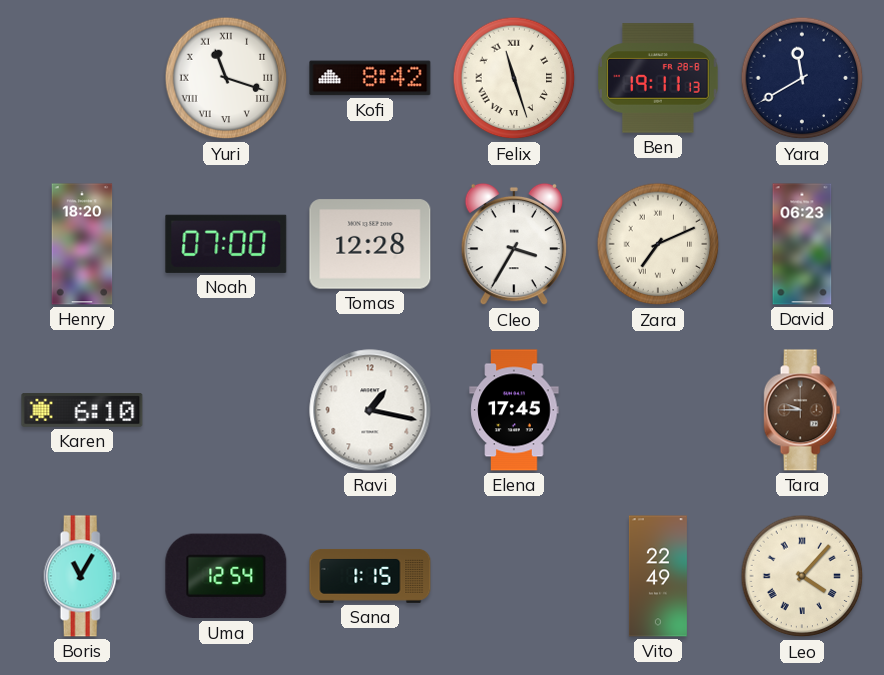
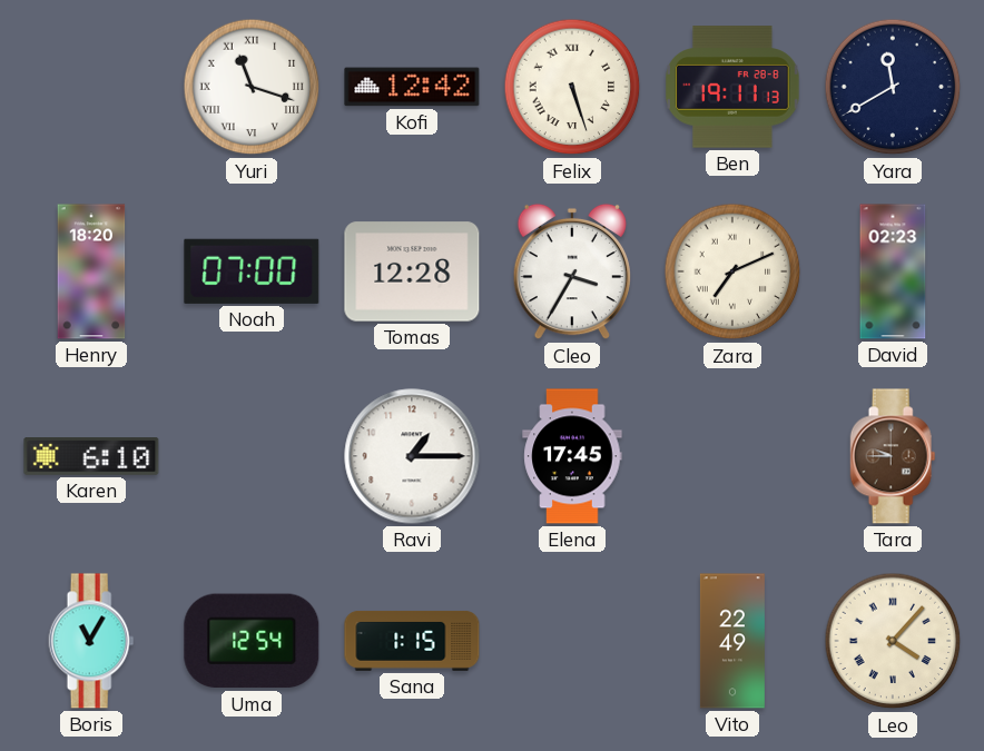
Kofi: 8:42 -> 12:42
Felix: 11:27 -> 5:27
David: 06:23 -> 02:23
Ravi: 1:17 -> 1:15
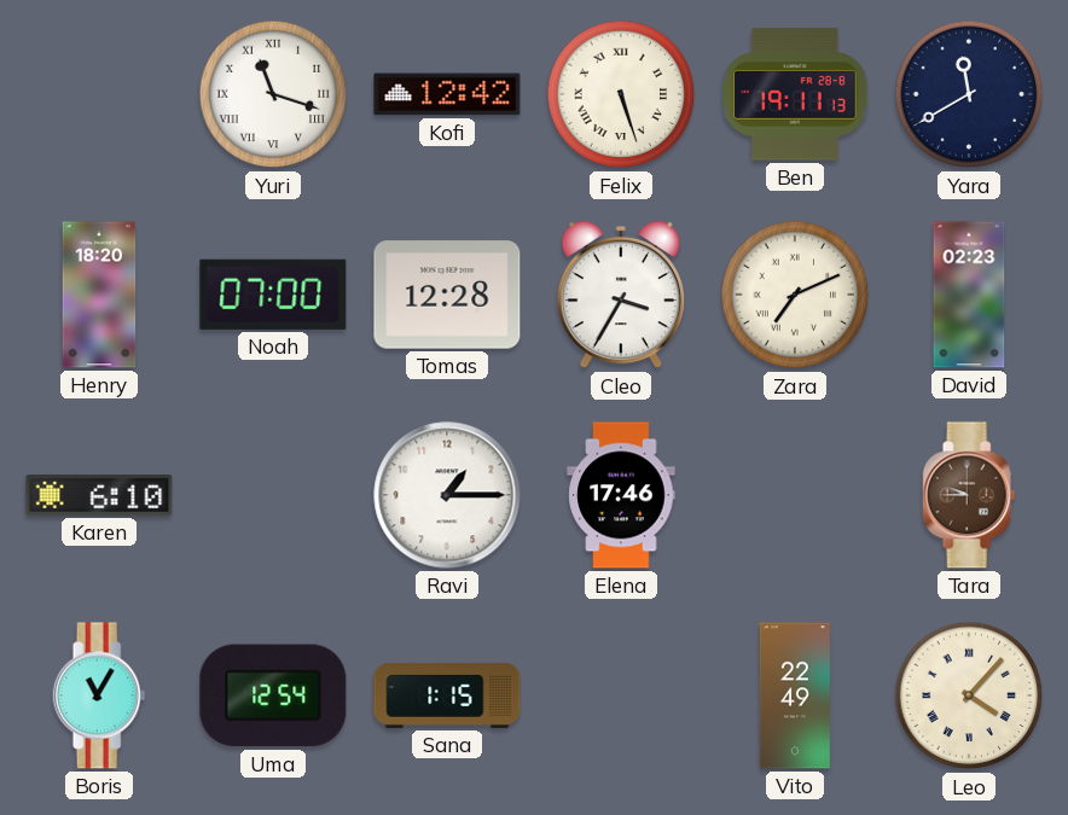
Elena: 17:45 -> 17:46
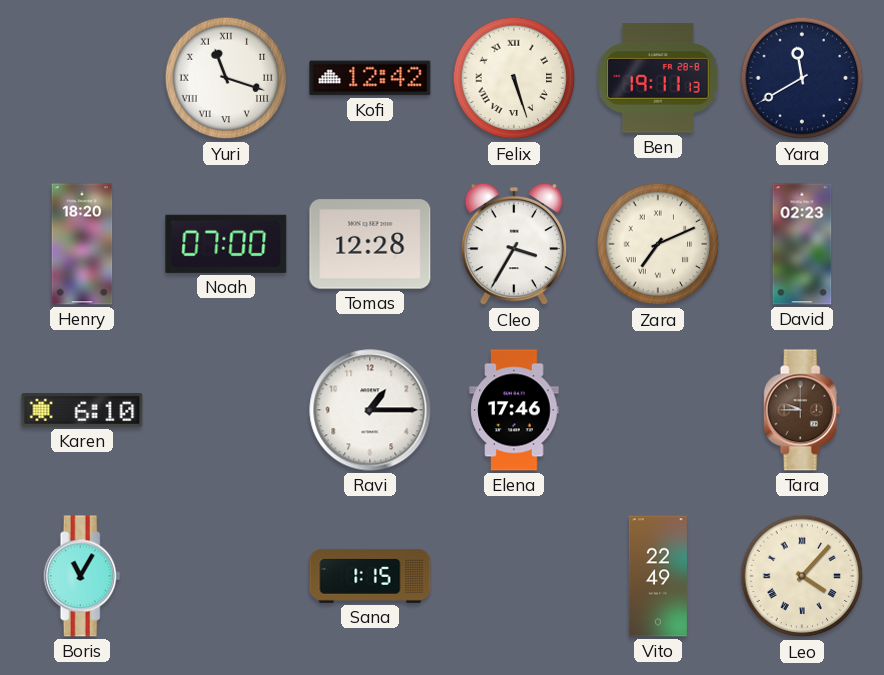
Uma: 12:54 -> none
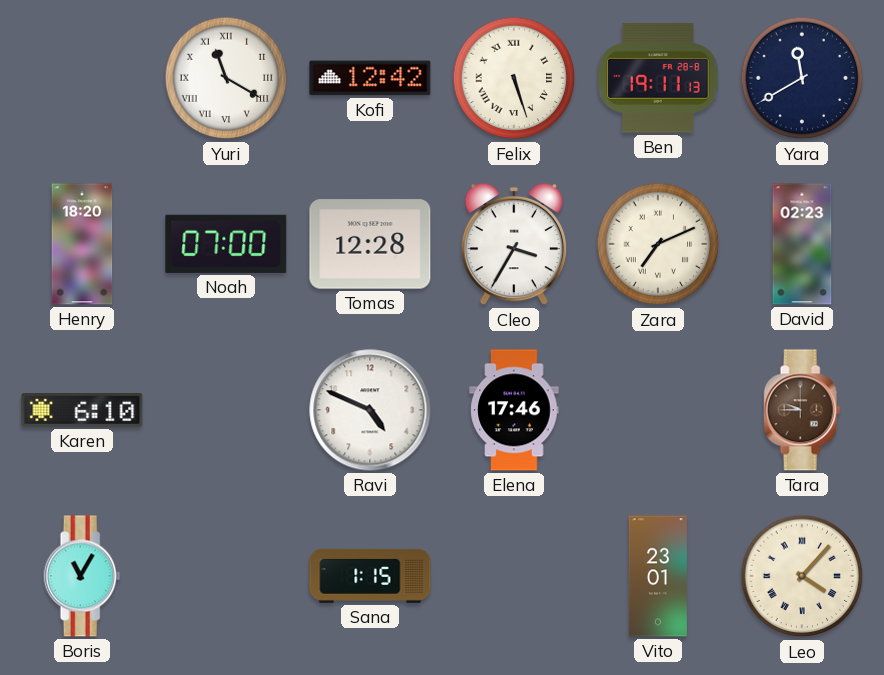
Yuri: 11:18 -> 11:20
Ravi: 1:15 -> 4:49
Vito: 22:49 -> 23:01
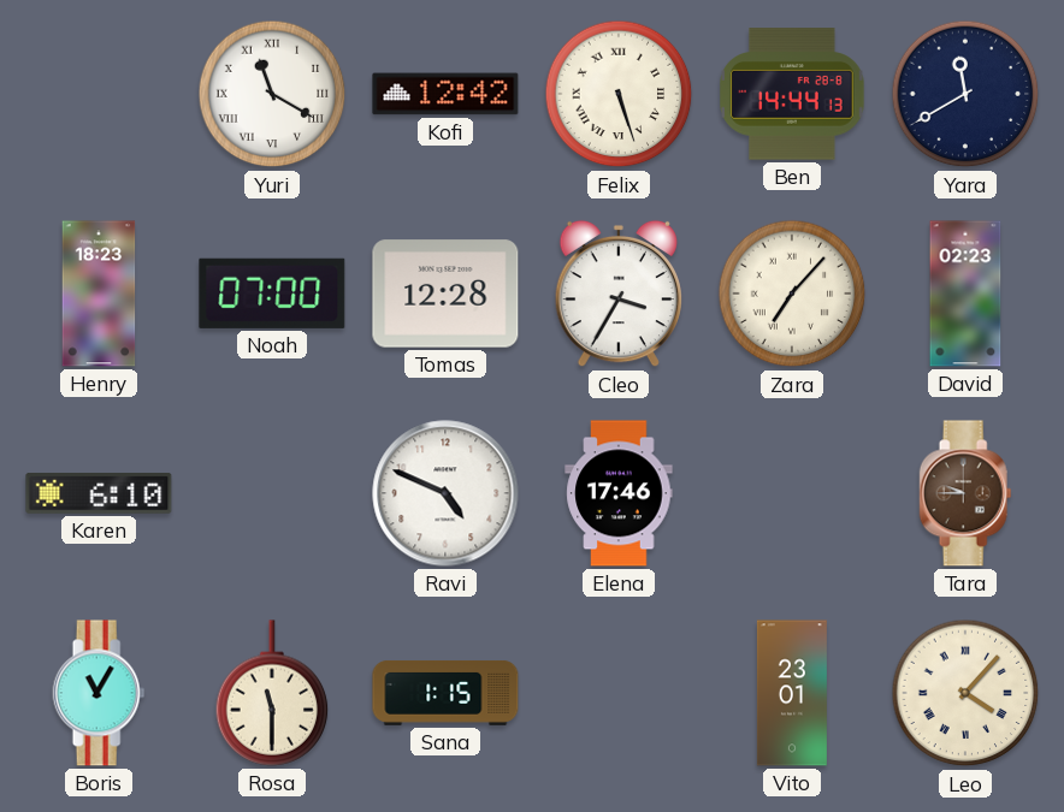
Ben: 19:11 -> 14:44
Henry: 18:20 -> 18:23
Zara: 7:11 -> 7:07
Rosa: none -> 11:30
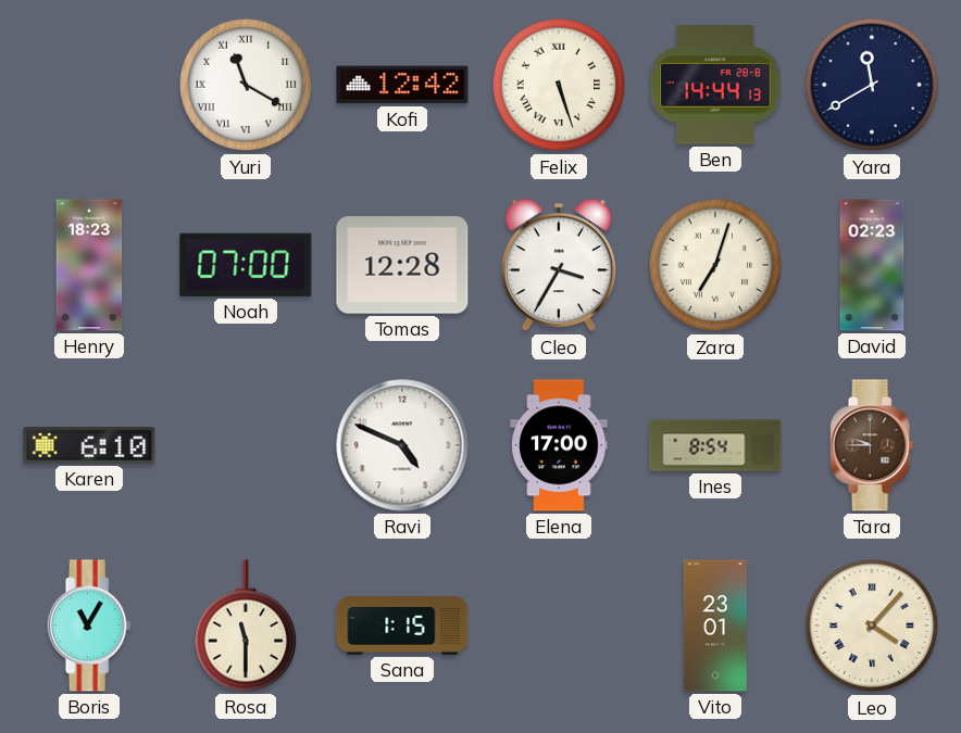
Zara: 7:07 -> 7:03
Elena: 17:46 -> 17:00
Ines: none -> 8:54
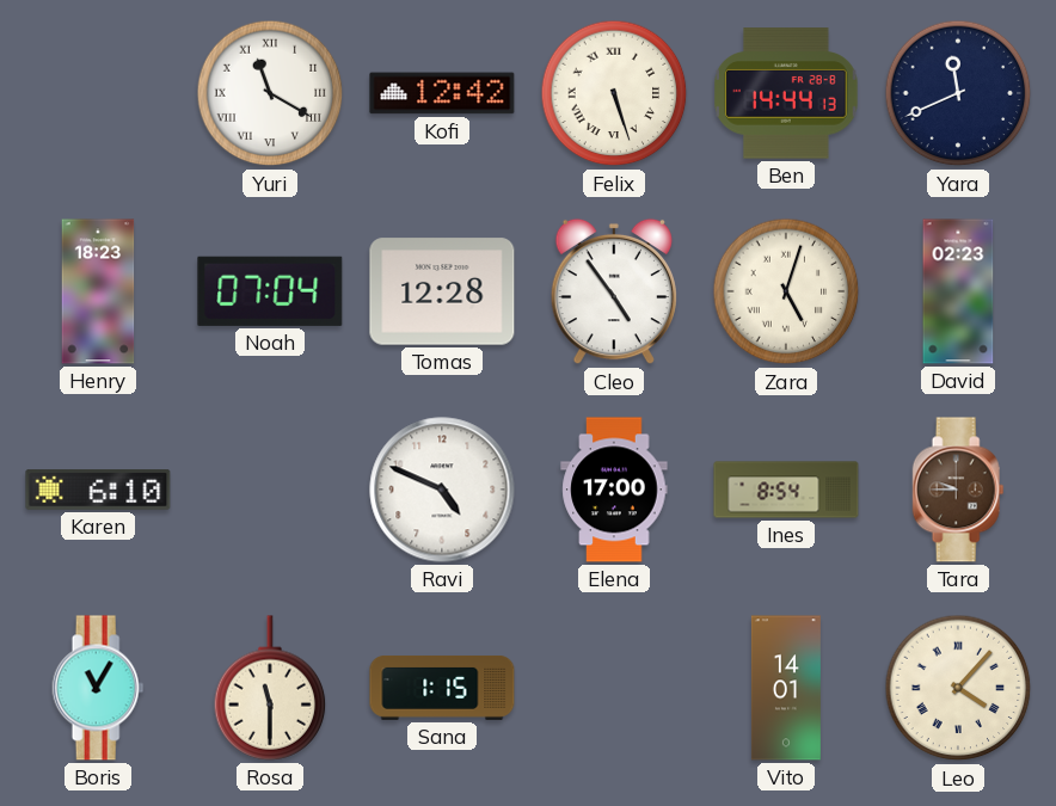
Yara: 11:40 -> 11:41
Noah: 07:00 -> 07:04
Cleo: 3:35 -> 4:54
Zara: 7:03 -> 5:03
Vito: 23:01 -> 14:01
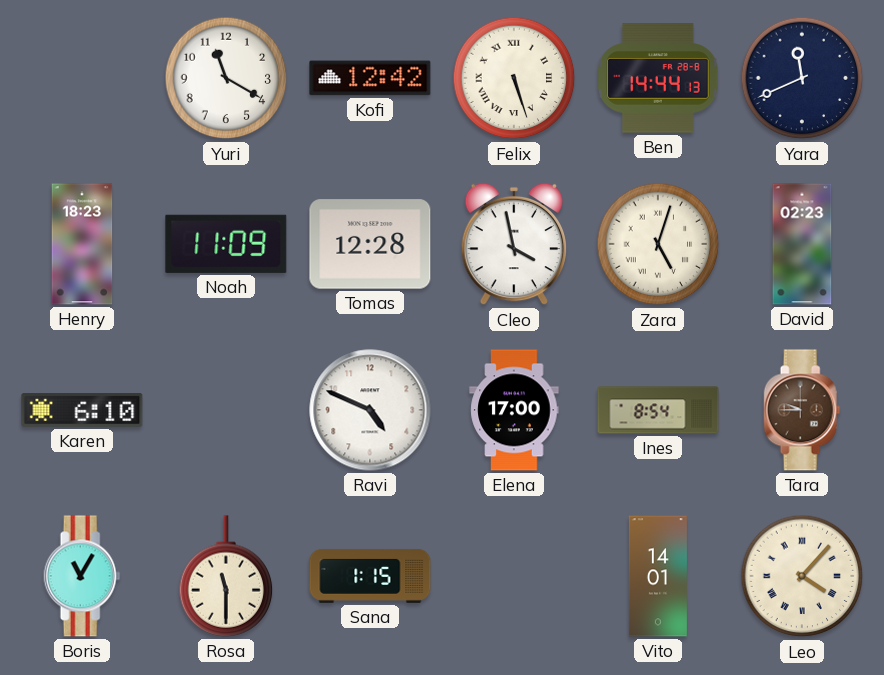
Yuri numerals: Roman -> Arabic
Noah: 07:04 -> 11:09
Cleo: 4:54 -> 3:58
